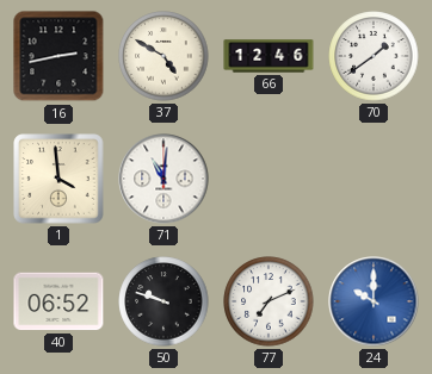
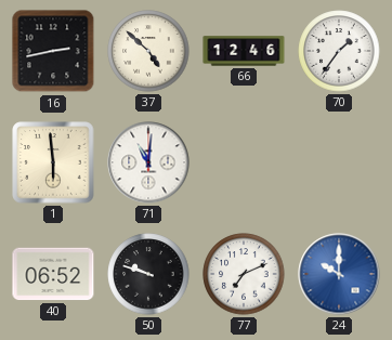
37: 4:50 -> 4:52
70: 1:39 -> 1:36
1: 3:59 -> 5:59
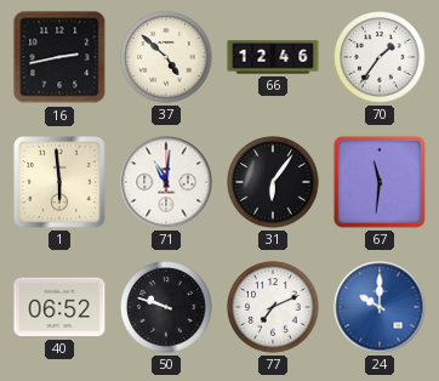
31: none -> 6:06
67: none -> 11:31
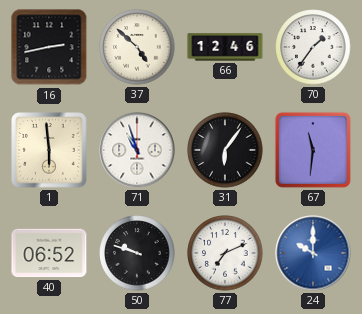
71: 11:01 -> 10:57
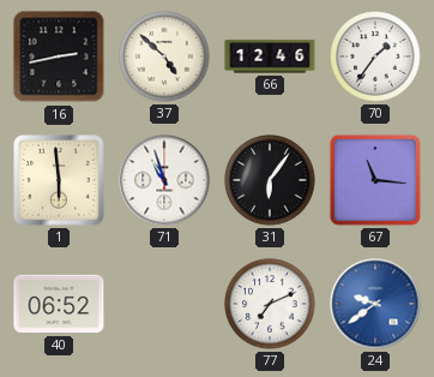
67: 11:31 -> 11:16
50: 9:48 -> none
24: 10:00 -> 9:39
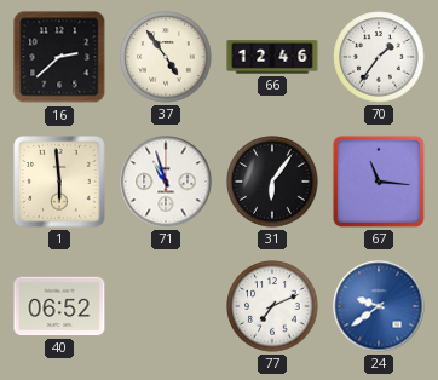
16: 2:43 -> 2:38
37: 4:52 -> 4:54
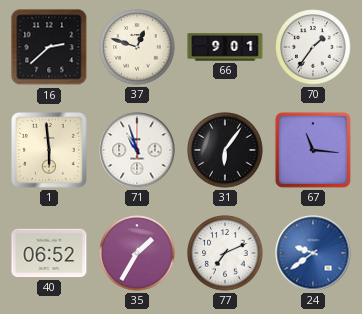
37: 4:54 -> 12:48
66: 12:46 -> 9:01
35: none -> 1:35
